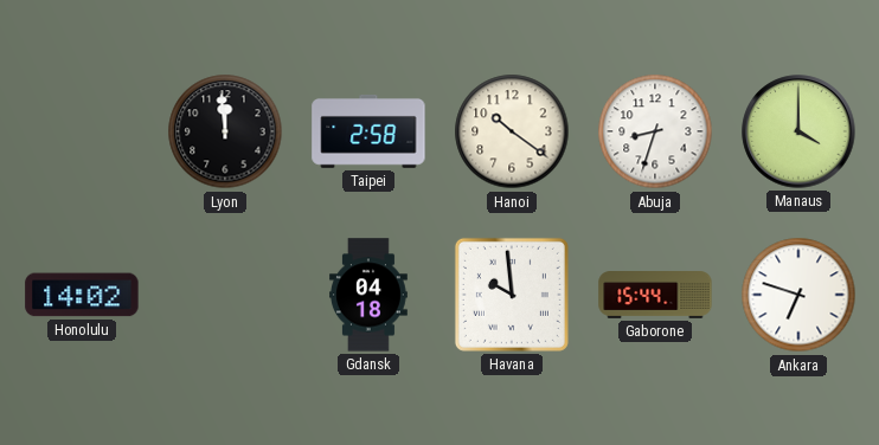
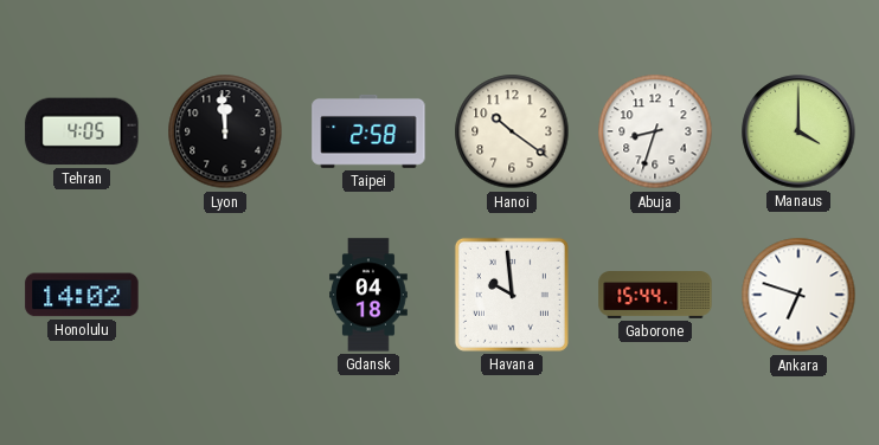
Tehran: none -> 4:05
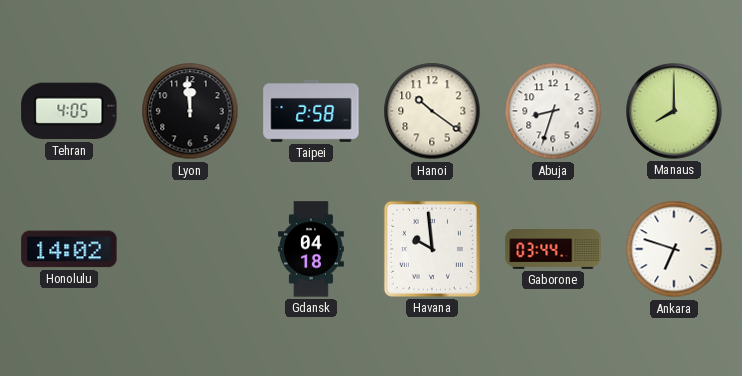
Manaus: 4:00 -> 8:00
Gaborone: 15:44 -> 03:44
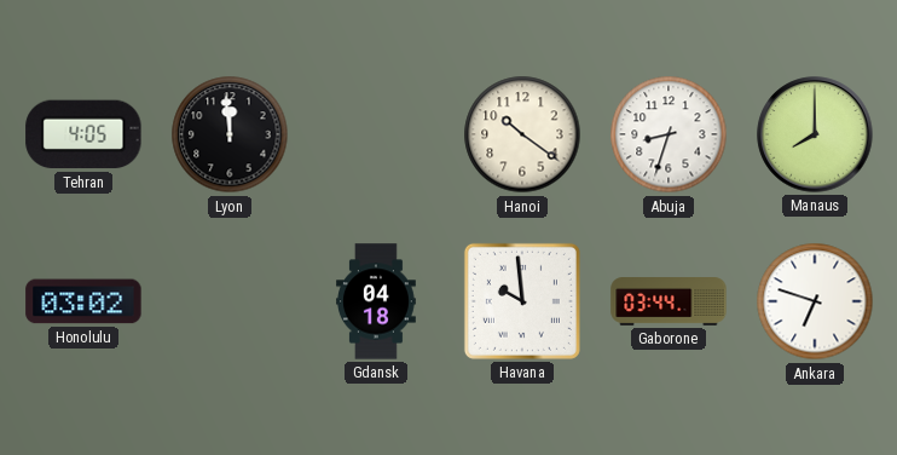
Taipei: 2:58 -> none
Honolulu: 14:02 -> 03:02
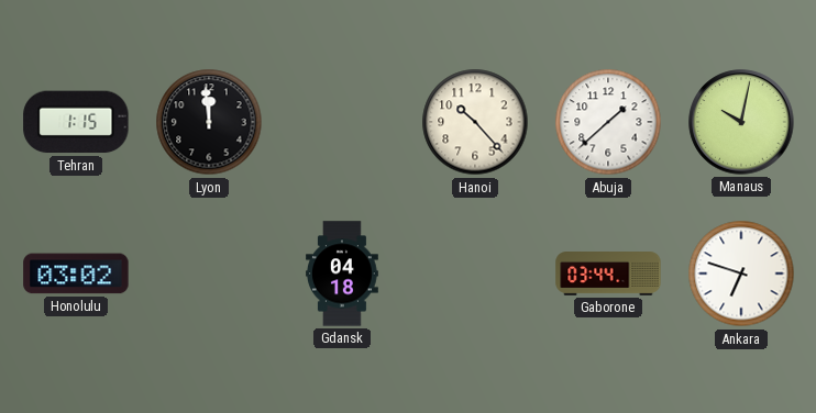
Tehran: 4:05 -> 1:15
Hanoi: 10:21 -> 10:23
Abuja: 8:33 -> 1:38
Manaus: 8:00 -> 10:02
Havana: 9:59 -> none
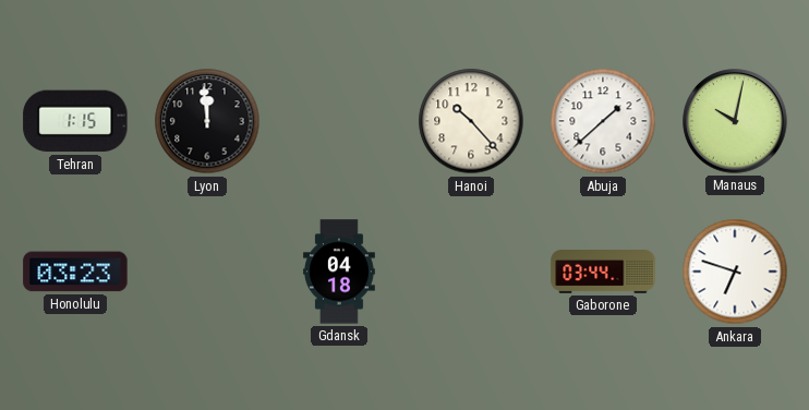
Honolulu: 03:02 -> 03:23
